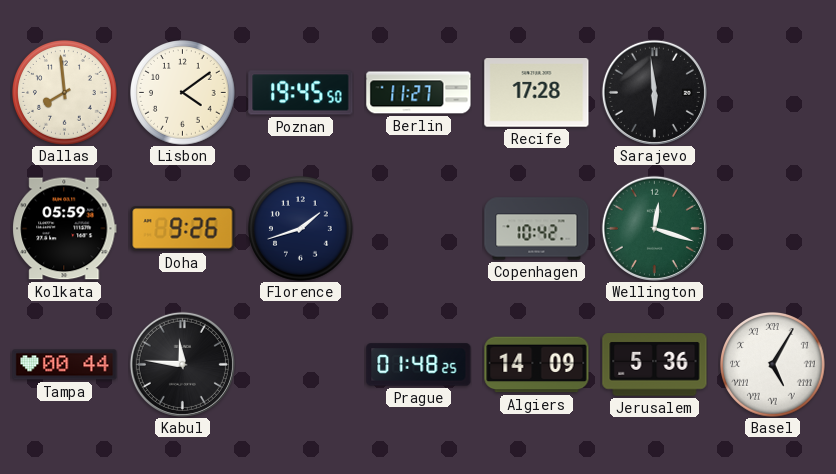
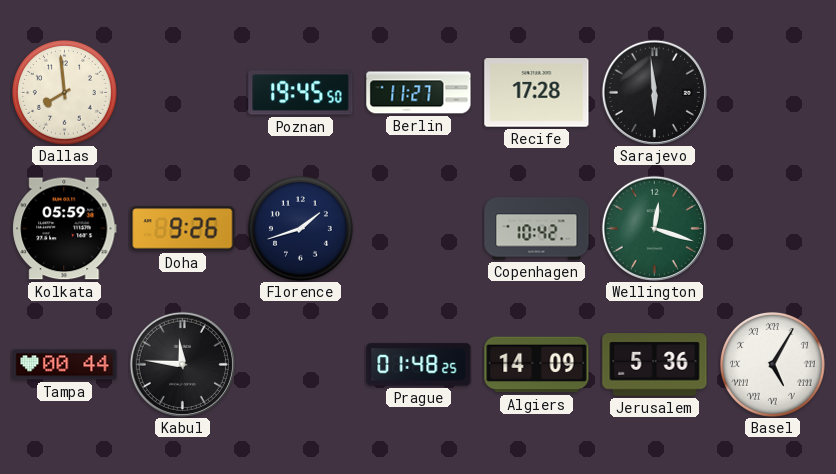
Lisbon: 4:09 -> none
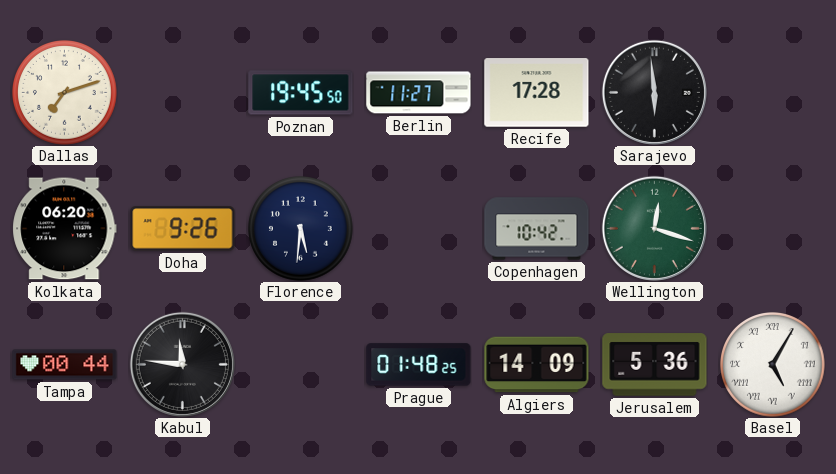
Dallas: 7:59 -> 7:12
Kolkata: 05:59 -> 06:20
Florence: 1:42 -> 5:31
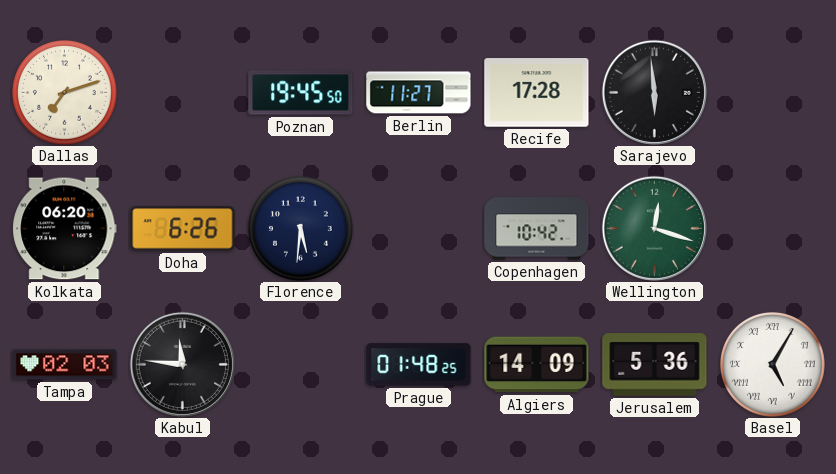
Doha: 9:26 -> 6:26
Tampa: 00:44 -> 02:03
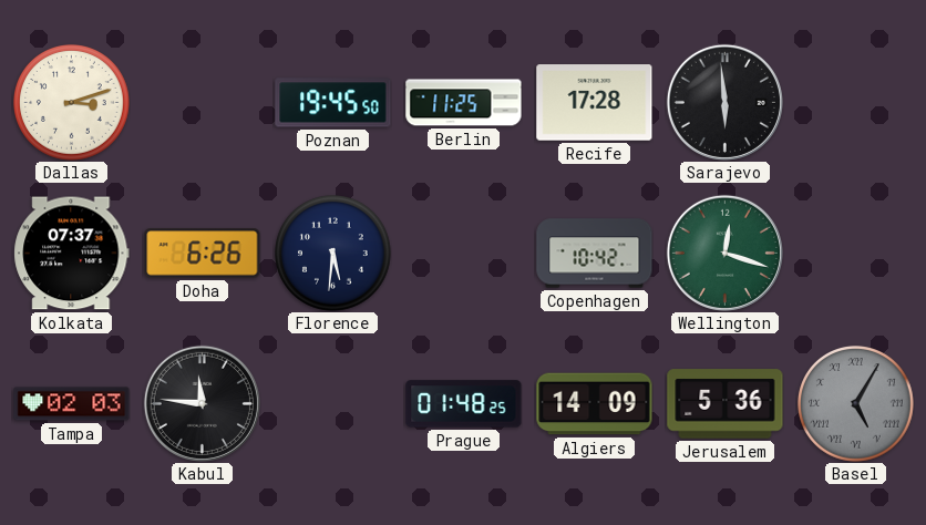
Dallas: 7:12 -> 3:12
Berlin: 11:27 -> 11:25
Kolkata: 06:20 -> 07:37
Basel dial: white -> grey
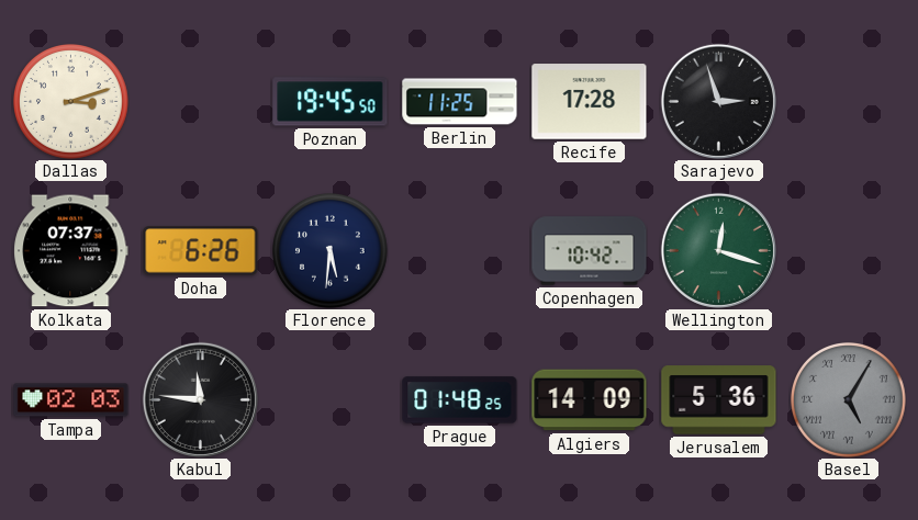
Sarajevo: 5:59 -> 2:57
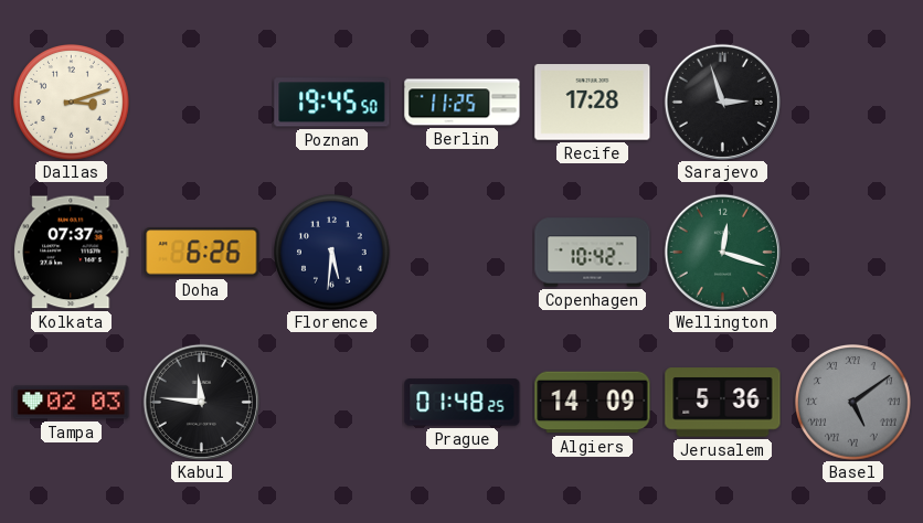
Basel: 5:05 -> 5:09
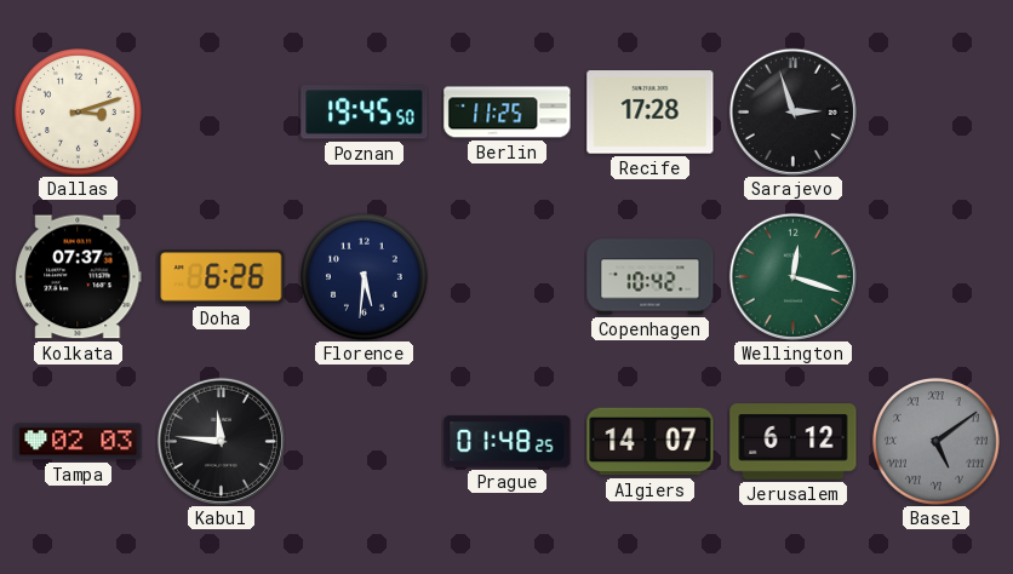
Algiers: 14:09 -> 14:07
Jerusalem: 5:36 -> 6:12
